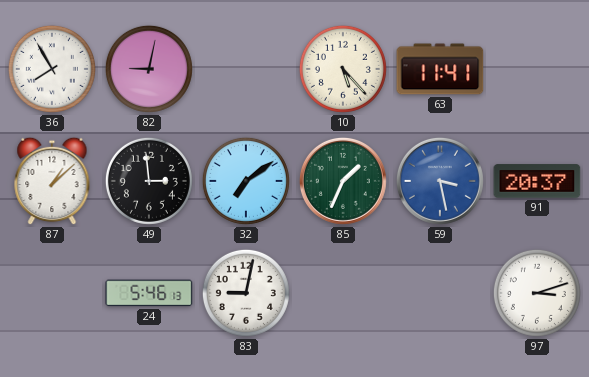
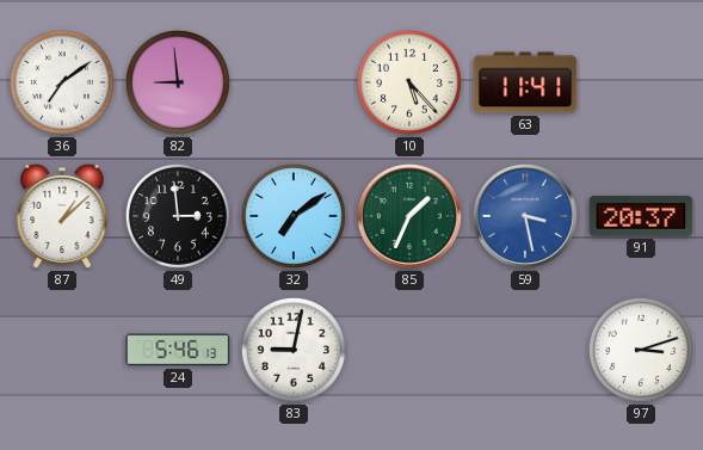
36: 7:55 -> 7:09
82: 9:02 -> 8:59
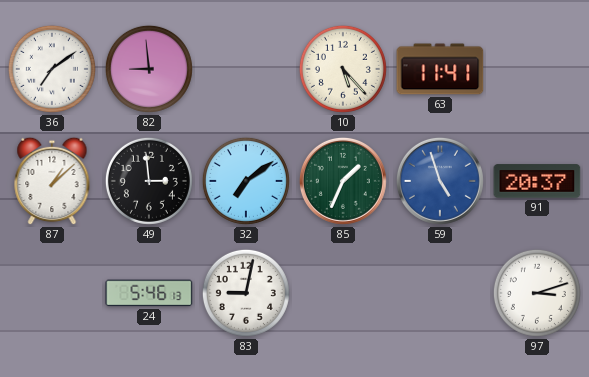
59: 3:28 -> 4:57
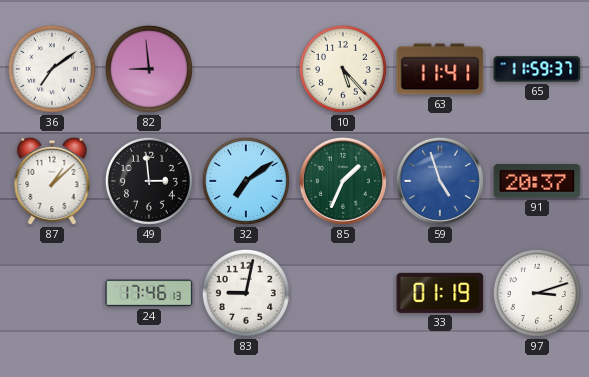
65: none -> 11:59
24: 5:46 -> 17:46
33: none -> 01:19
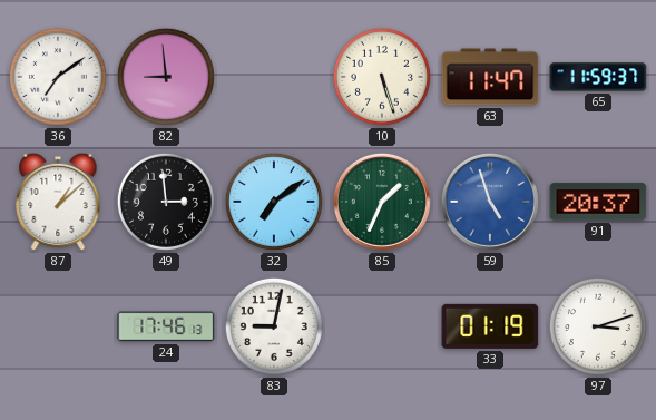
10: 5:23 -> 5:27
63: 11:41 -> 11:47
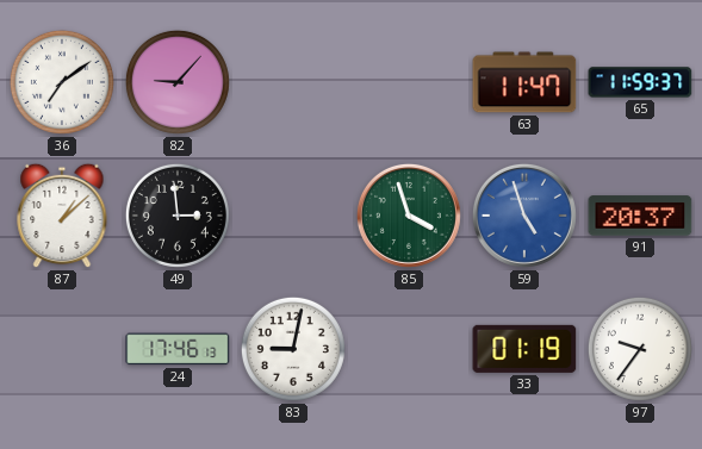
82: 8:59 -> 9:07
10: 5:27 -> none
32: 7:09 -> none
85: 1:34 -> 3:57
97: 3:12 -> 9:36
